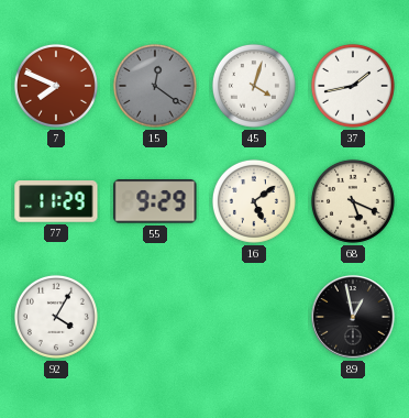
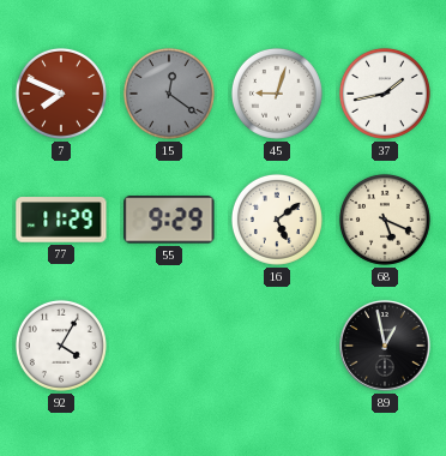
45: 4:03 -> 9:03
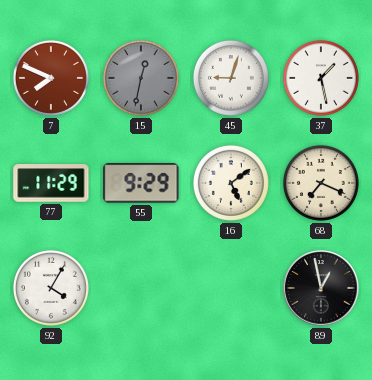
15: 12:21 -> 12:32
37: 1:43 -> 1:28
68: 5:19 -> 7:19
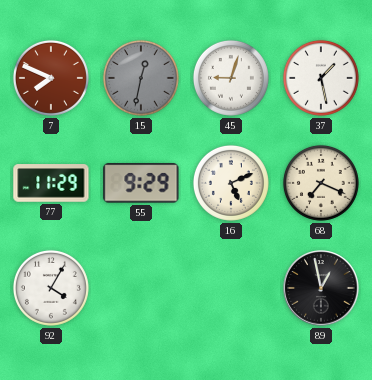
16: 5:09 -> 5:11
